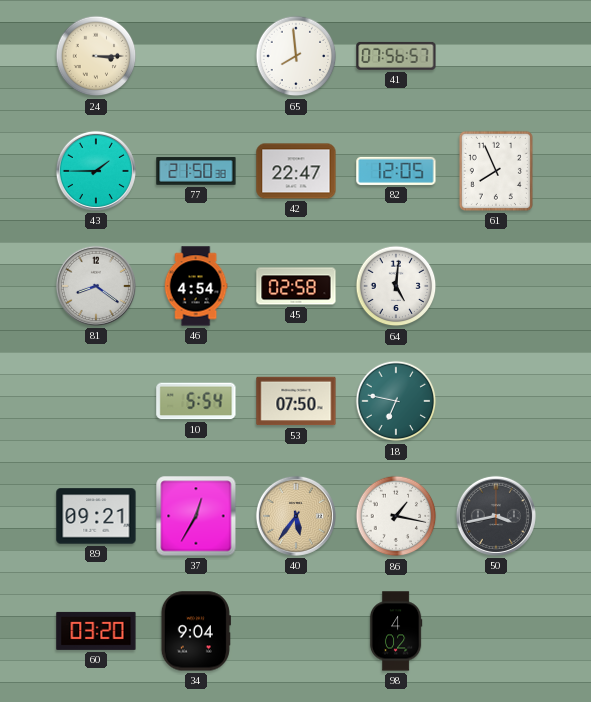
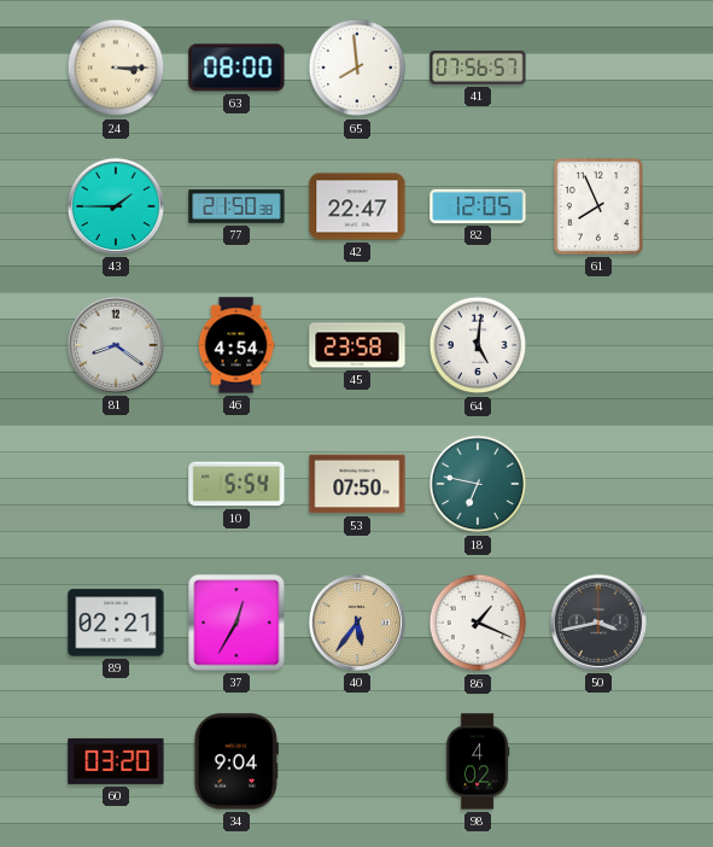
63: none -> 08:00
45: 02:58 -> 23:58
89: 09:21 -> 02:21
86: 1:17 -> 1:19
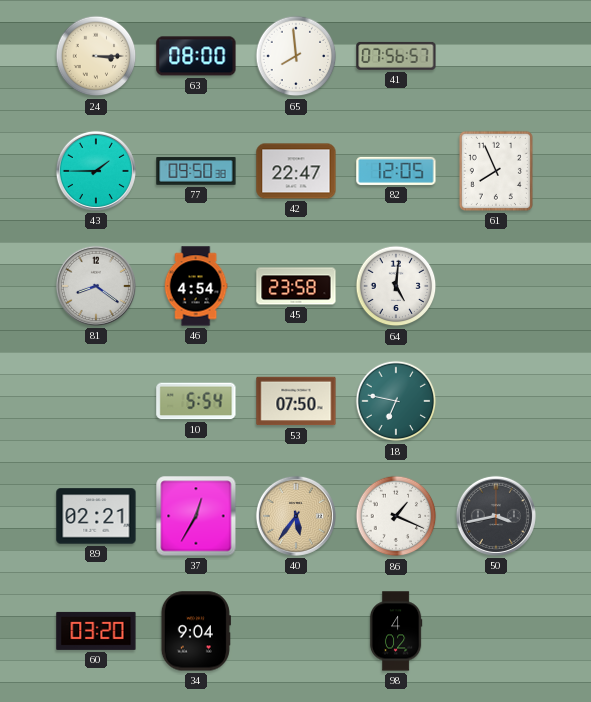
77: 21:50 -> 09:50
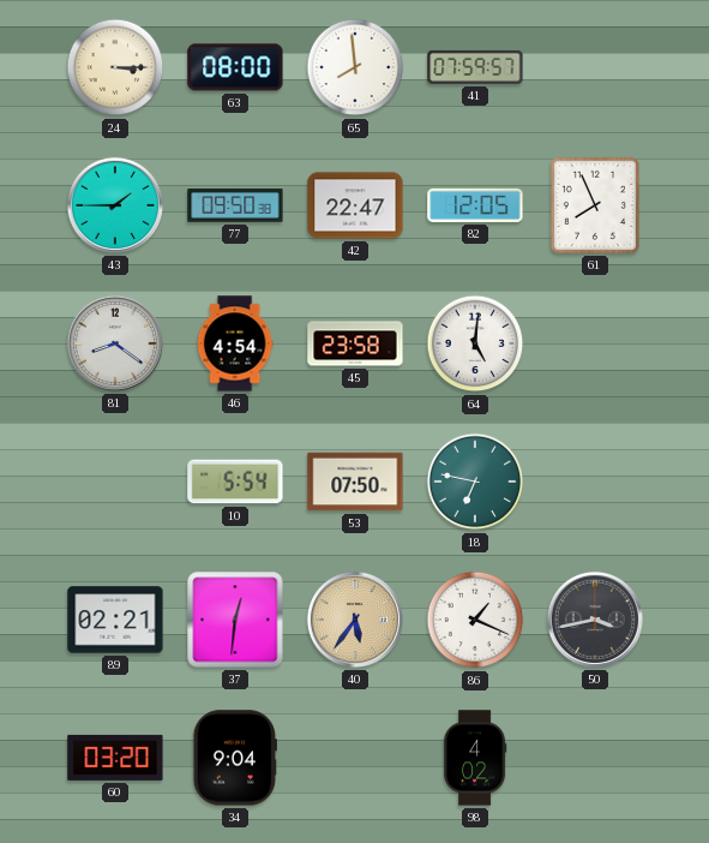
41: 07:56 -> 07:59
37: 12:35 -> 12:31
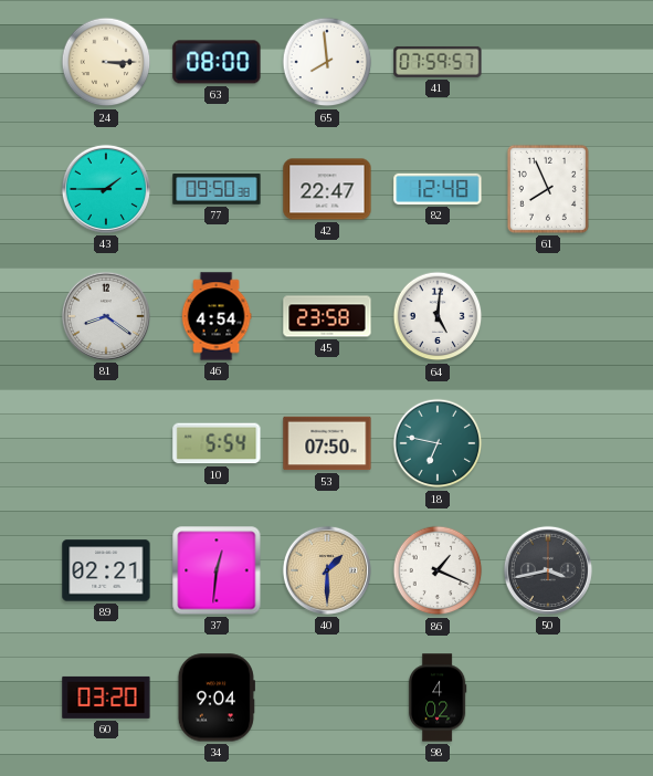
82: 12:05 -> 12:48
40: 5:36 -> 1:30
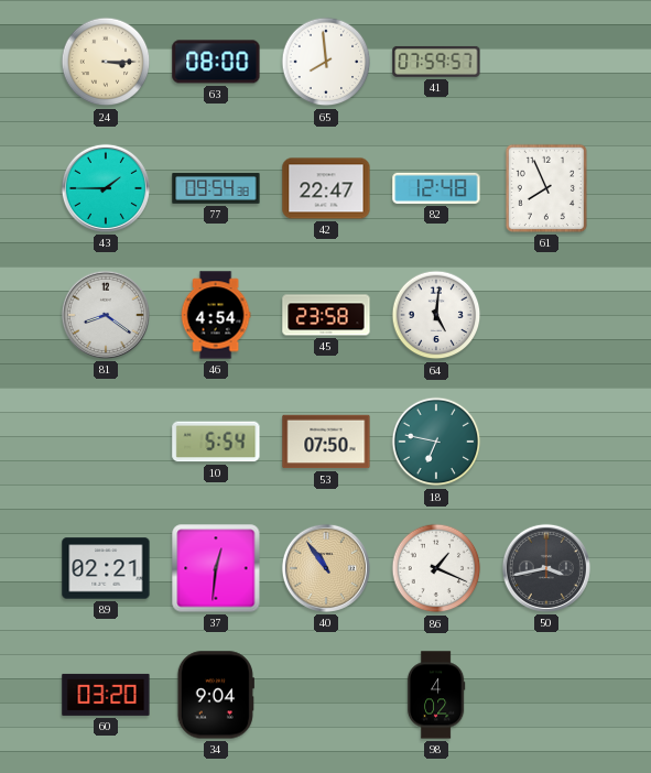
77: 09:50 -> 09:54
40: 1:30 -> 10:54
